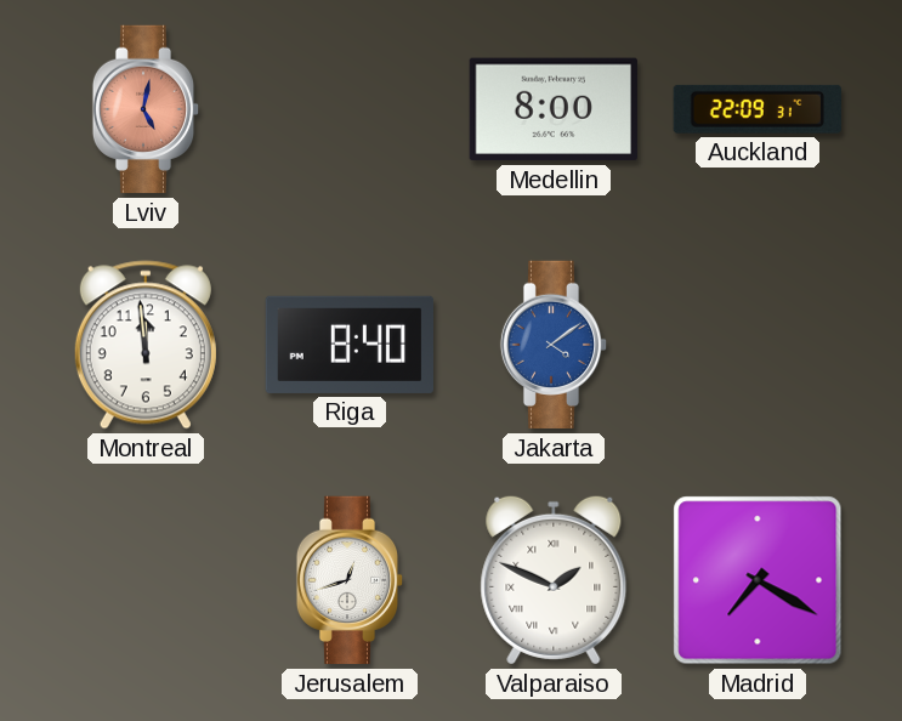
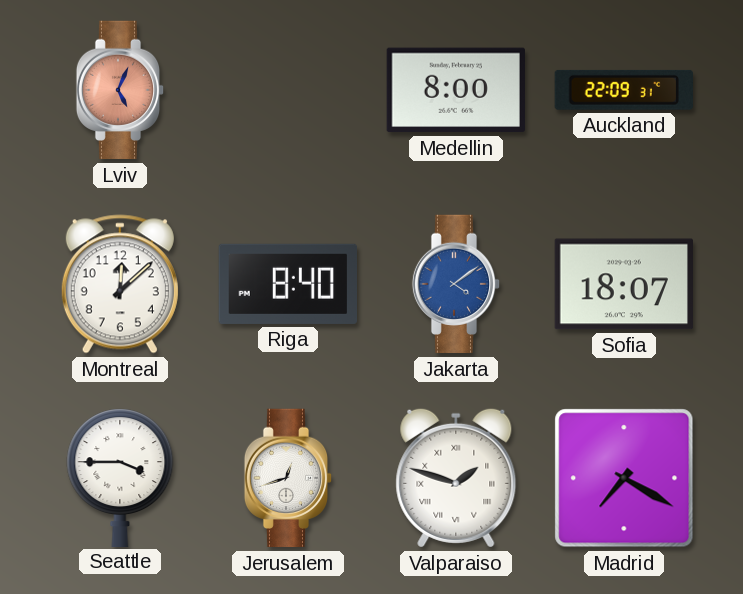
Lviv: 5:02 -> 5:04
Montreal: 11:59 -> 12:08
Sofia: none -> 18:07
Seattle: none -> 3:45
Valparaiso: 1:49 -> 1:48
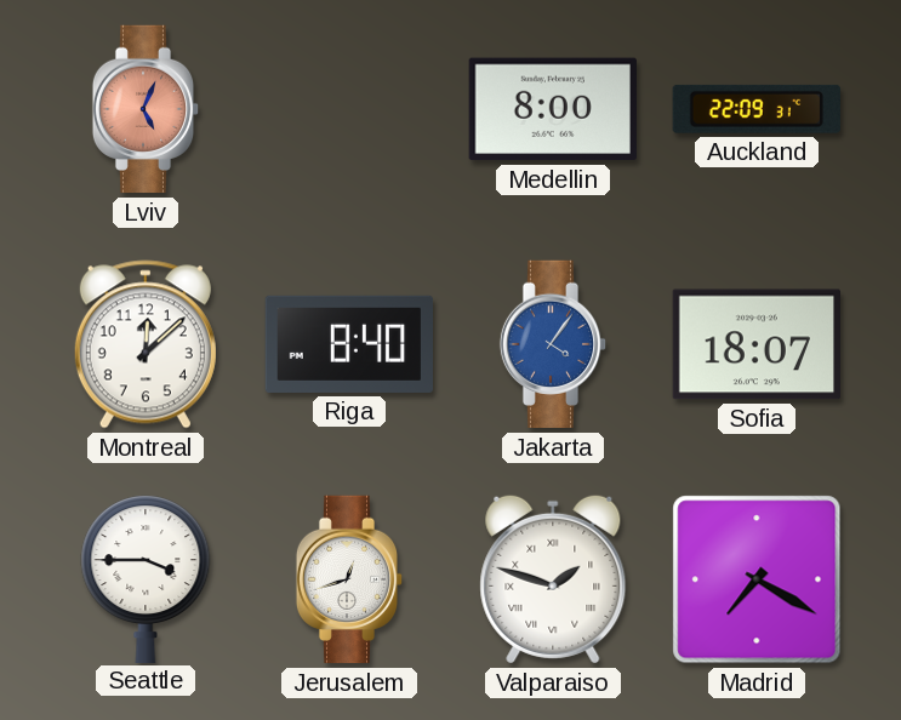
Jakarta: 4:09 -> 4:06
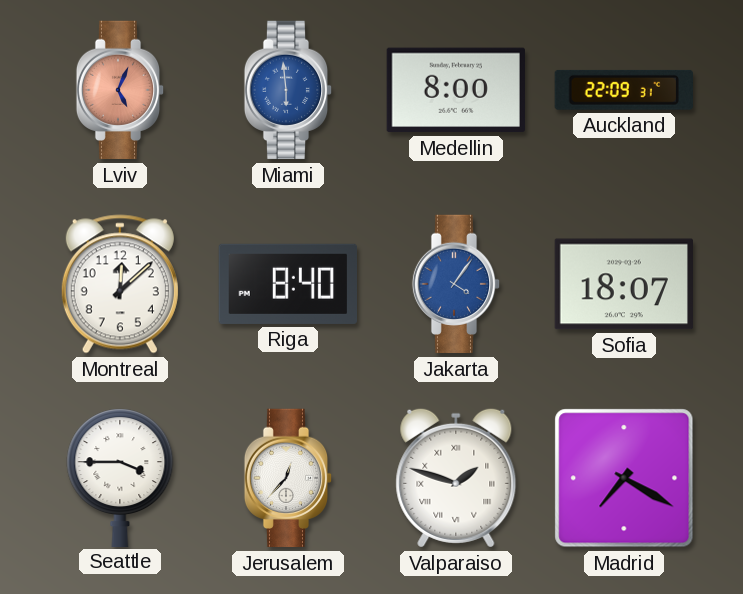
Miami: none -> 5:59
Jerusalem: 12:42 -> 12:37
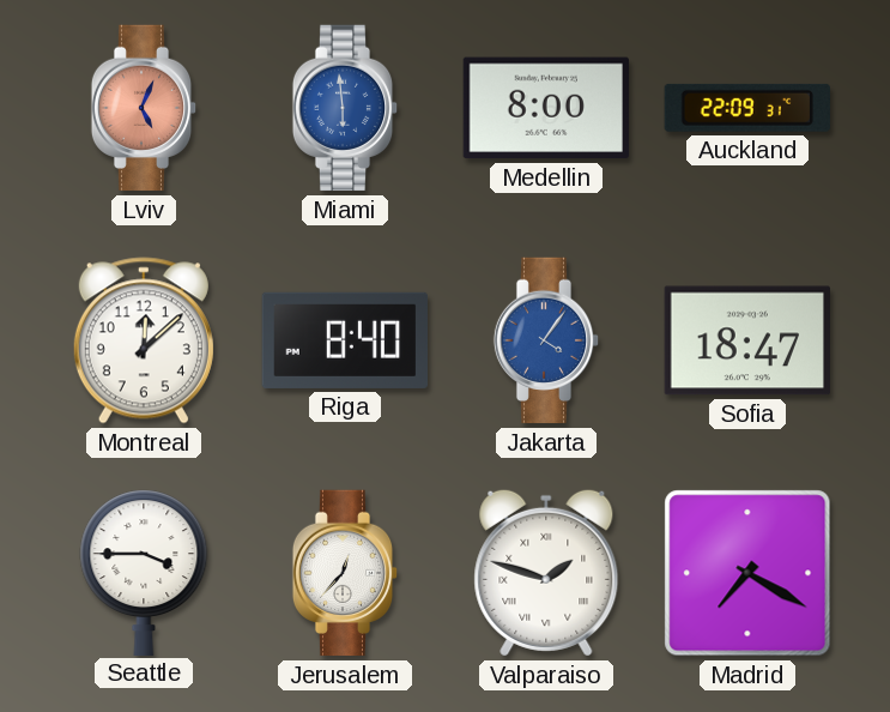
Sofia: 18:07 -> 18:47
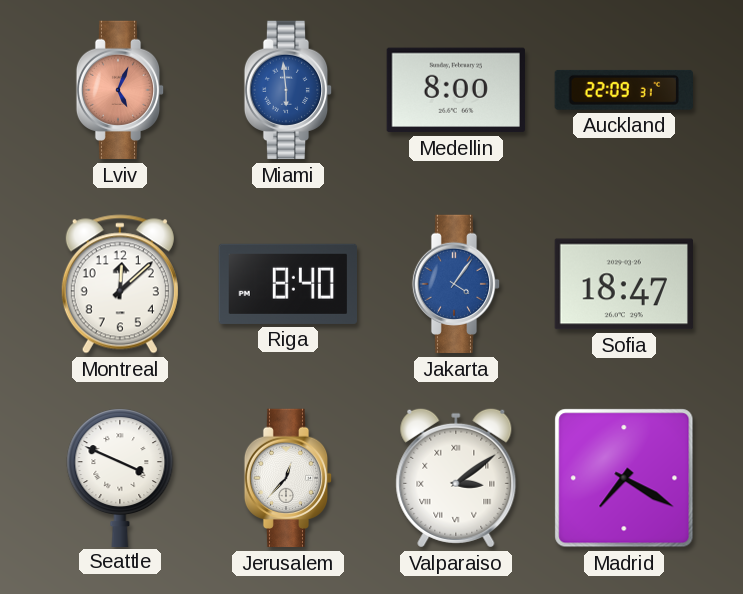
Seattle: 3:45 -> 3:49
Valparaiso: 1:48 -> 3:09
